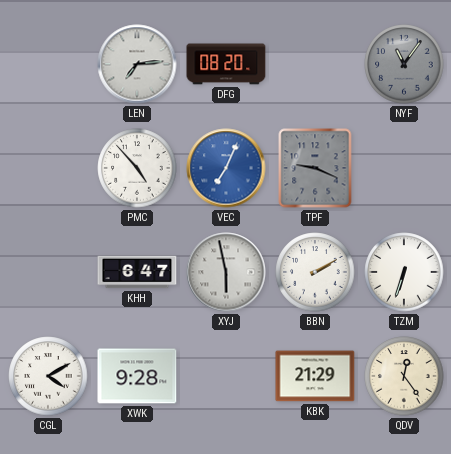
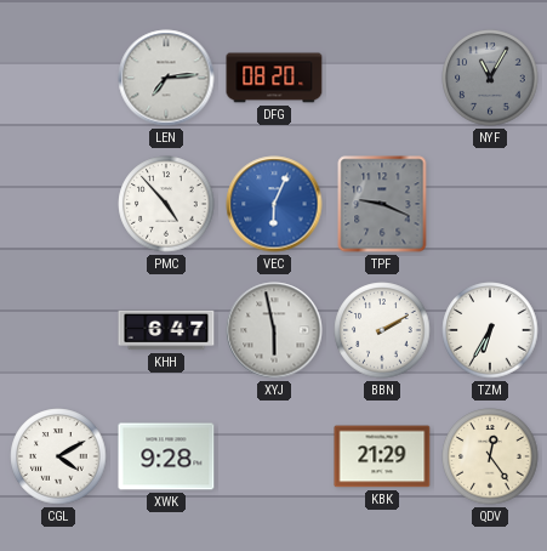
NYF: 11:06 -> 11:05
VEC: 7:04 -> 6:04
TZM: 6:33 -> 6:35
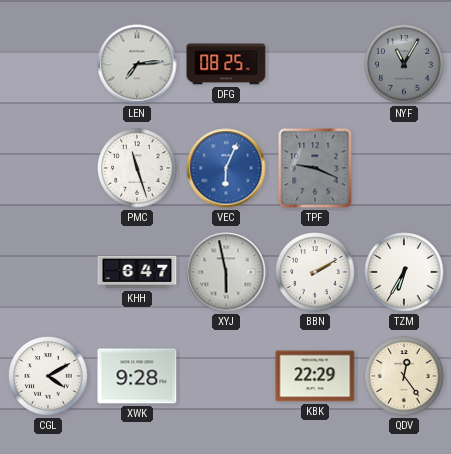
DFG: 08:20 -> 08:25
PMC: 4:53 -> 11:27
KBK: 21:29 -> 22:29
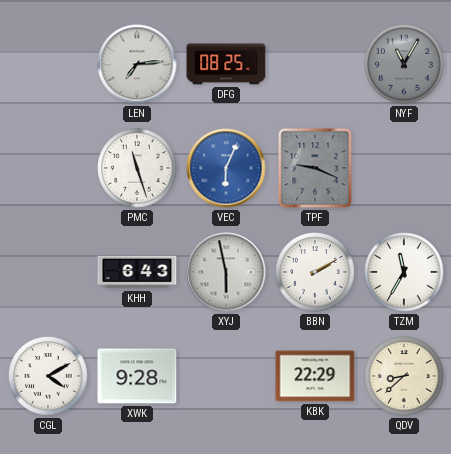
KHH: 6:47 -> 6:43
TZM: 6:35 -> 11:35
QDV: 12:24 -> 8:38
